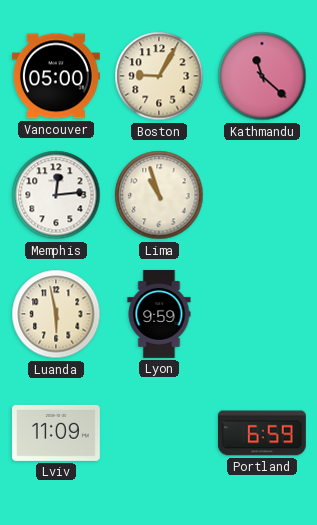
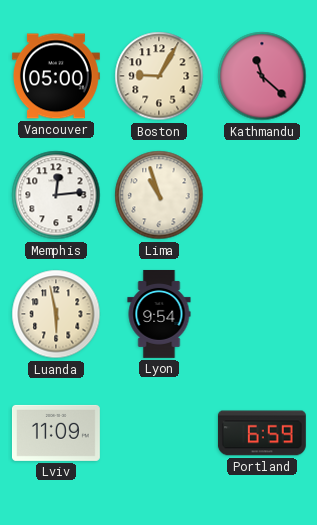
Lyon: 9:59 -> 9:54
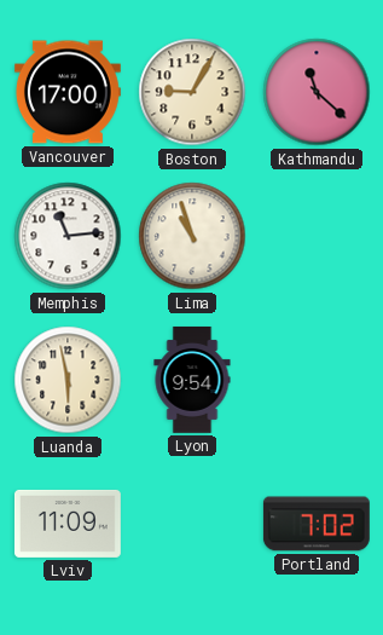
Vancouver: 05:00 -> 17:00
Memphis: 12:14 -> 11:14
Portland: 6:59 -> 7:02
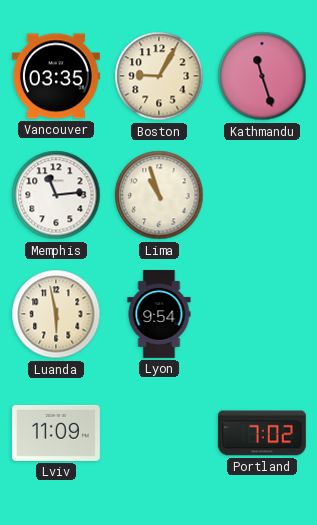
Vancouver: 17:00 -> 03:35
Kathmandu: 11:22 -> 11:27
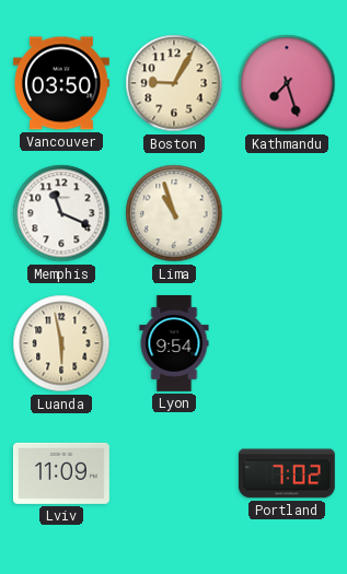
Vancouver: 03:35 -> 03:50
Kathmandu: 11:27 -> 7:27
Memphis: 11:14 -> 11:19
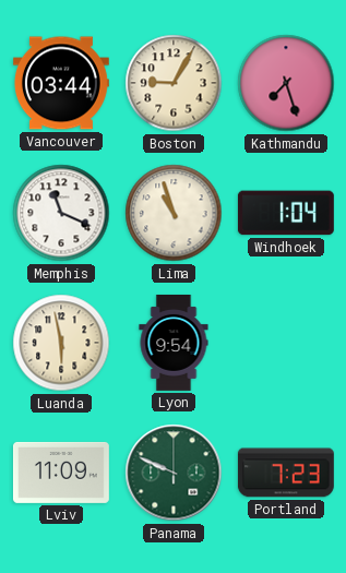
Vancouver: 03:50 -> 03:44
Windhoek: none -> 1:04
Panama: none -> 9:49
Portland: 7:02 -> 7:23
